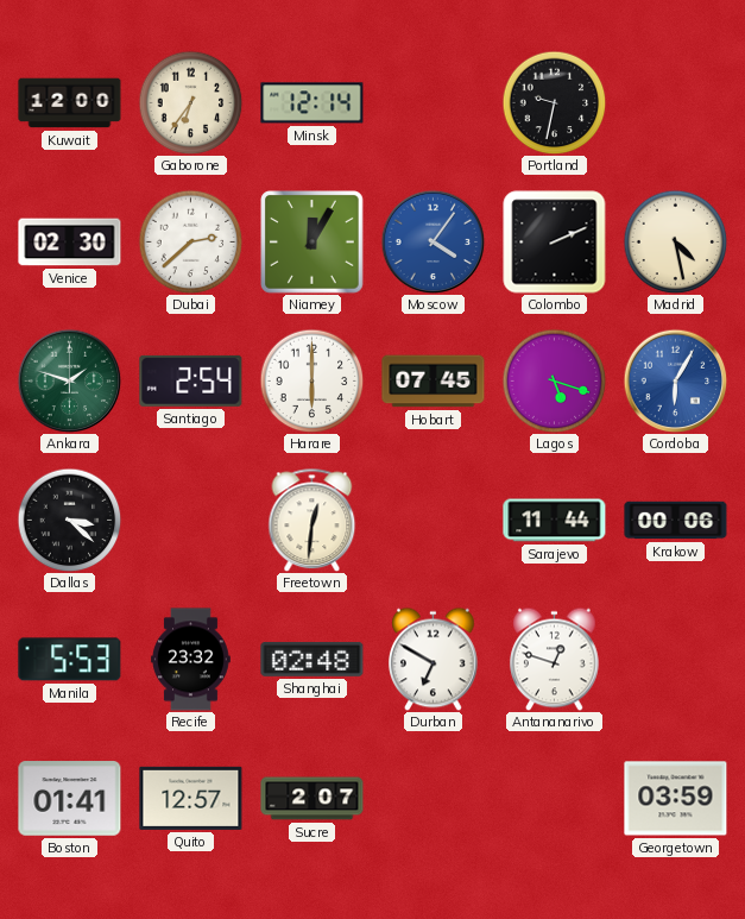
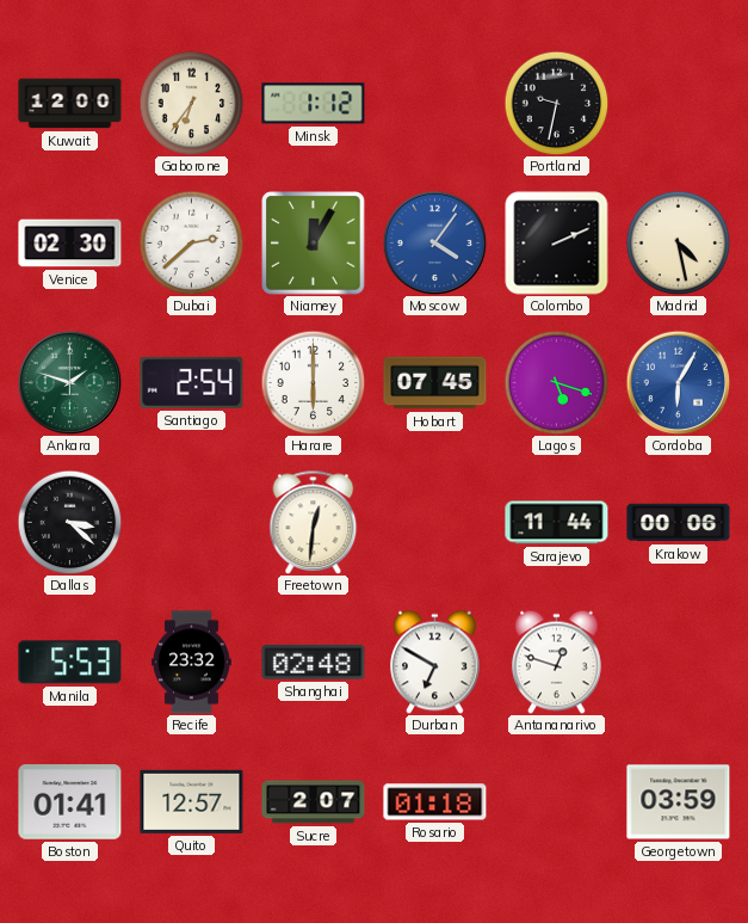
Minsk: 12:14 -> 1:12
Rosario: none -> 01:18
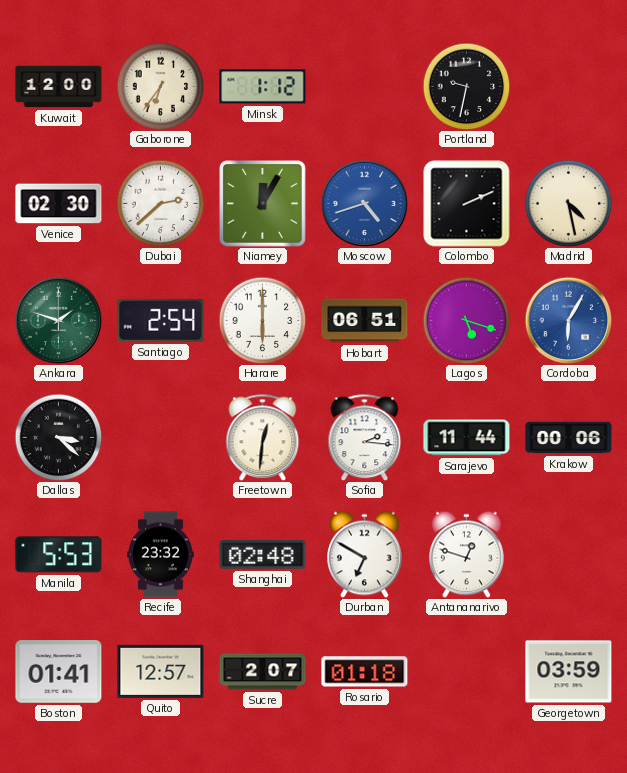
Moscow: 4:06 -> 4:42
Hobart: 07:45 -> 06:51
Sofia: none -> 2:16
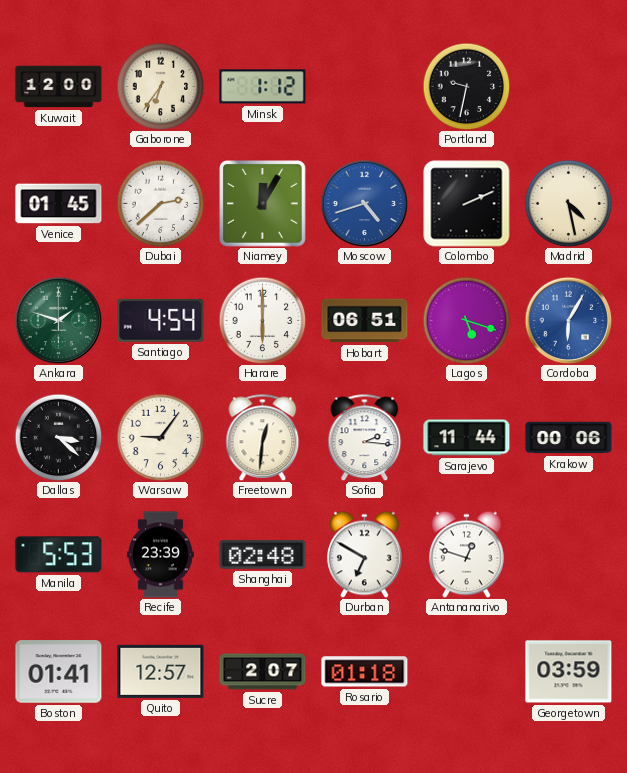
Venice: 02:30 -> 01:45
Santiago: 2:54 -> 4:54
Warsaw: none -> 9:06
Recife: 23:32 -> 23:39
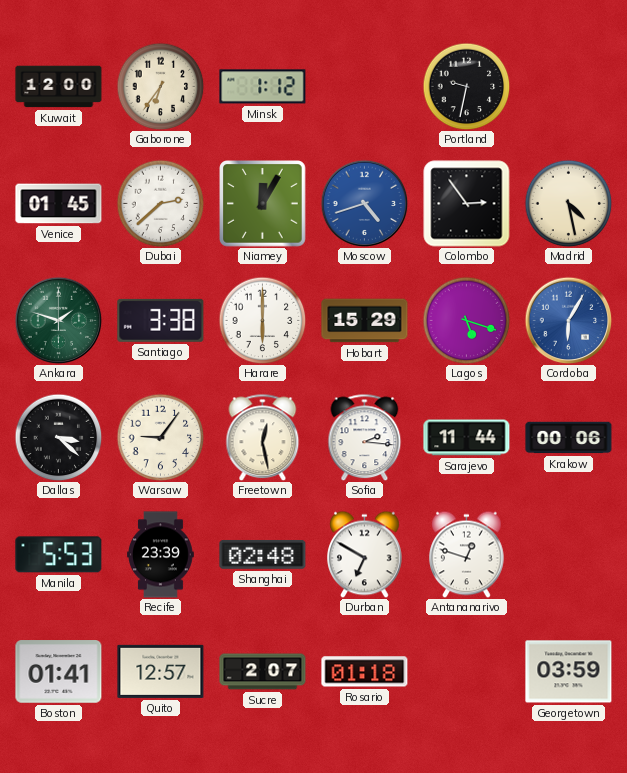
Colombo: 2:11 -> 2:54
Santiago: 4:54 -> 3:38
Hobart: 06:51 -> 15:29
Freetown: 12:31 -> 12:28
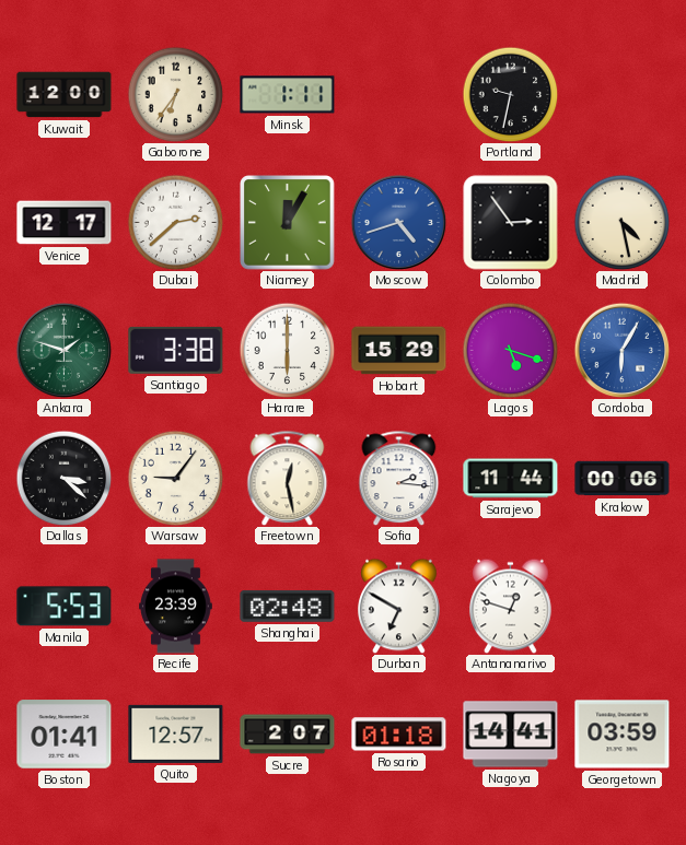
Minsk: 1:12 -> 1:11
Venice: 01:45 -> 12:17
Nagoya: none -> 14:41
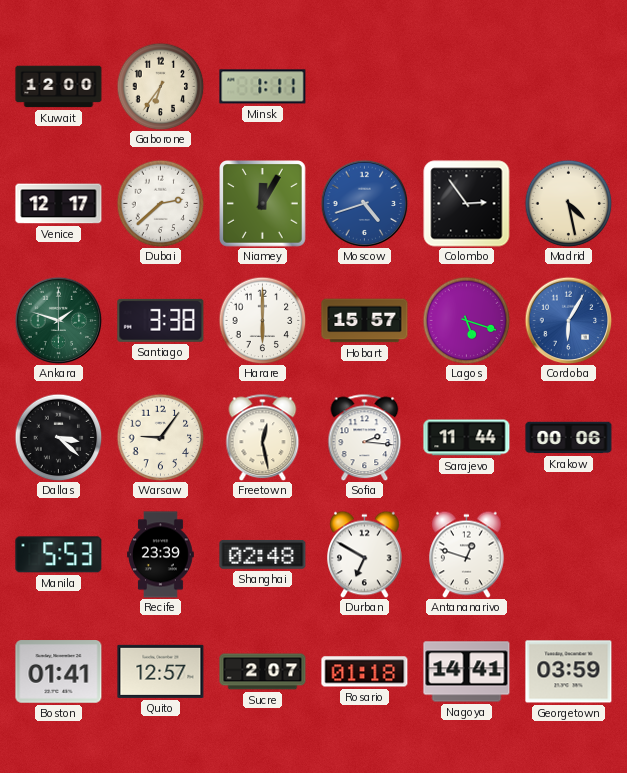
Portland: 9:32 -> none
Hobart: 15:29 -> 15:57
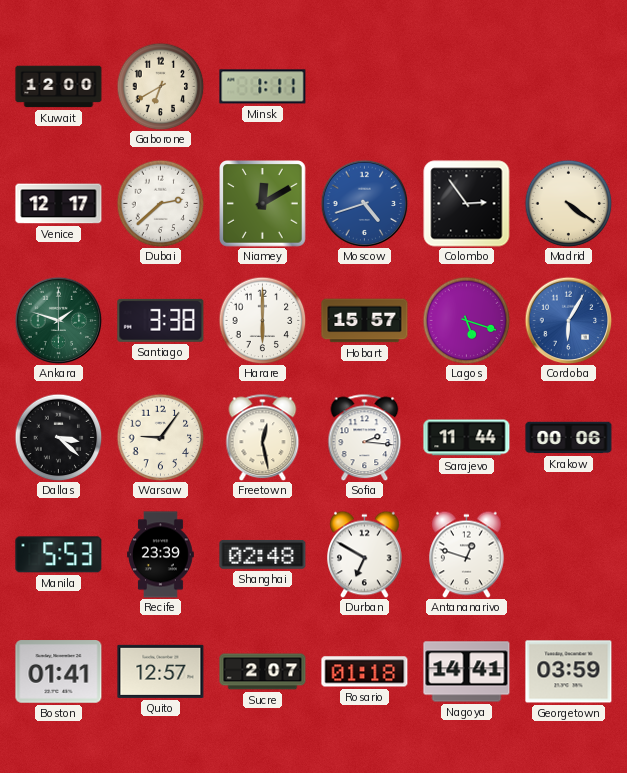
Gaborone: 6:36 -> 6:40
Niamey: 12:05 -> 12:10
Madrid: 4:28 -> 4:21
